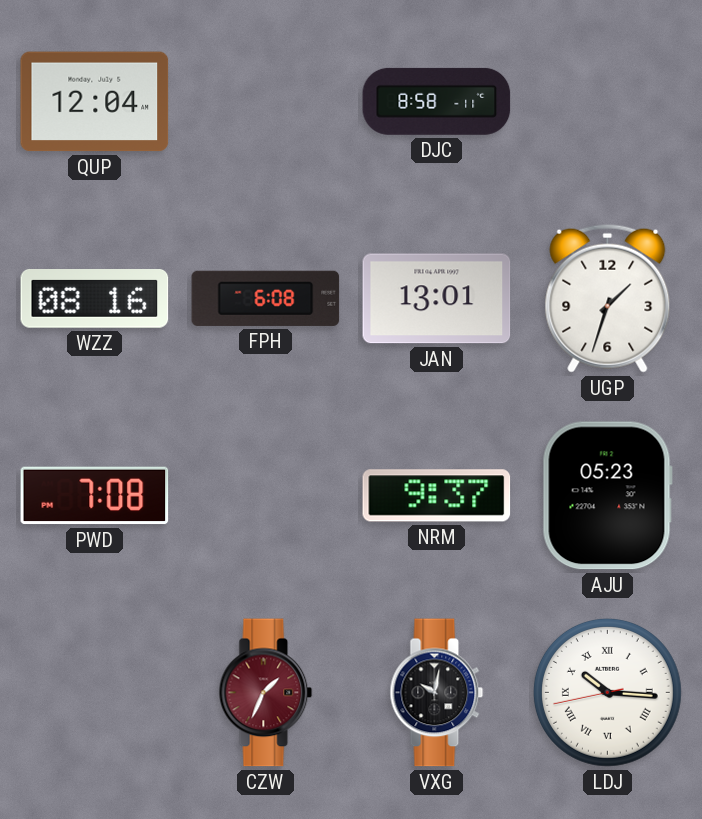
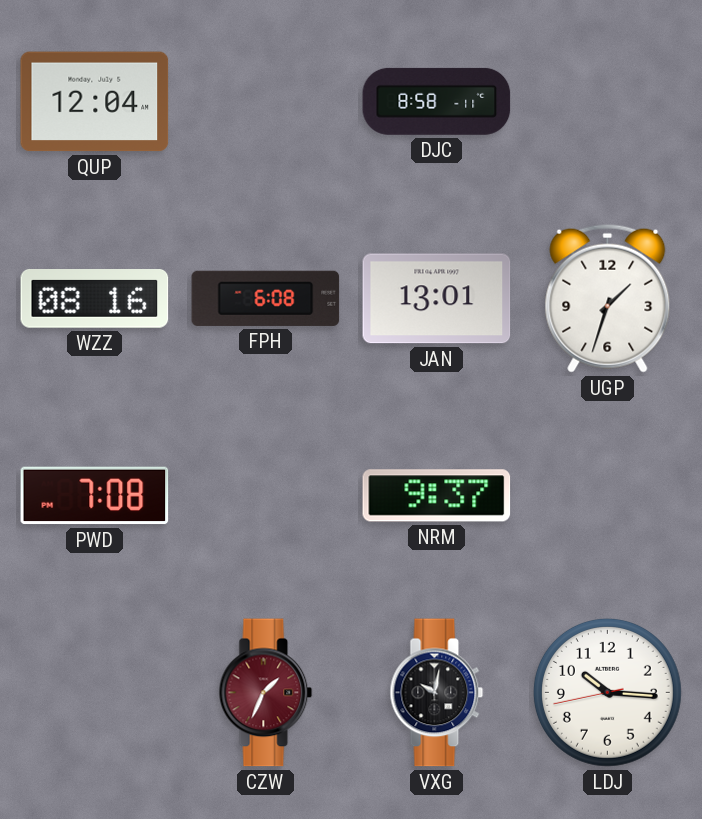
AJU: 05:23 -> none
LDJ numerals: Roman -> Arabic
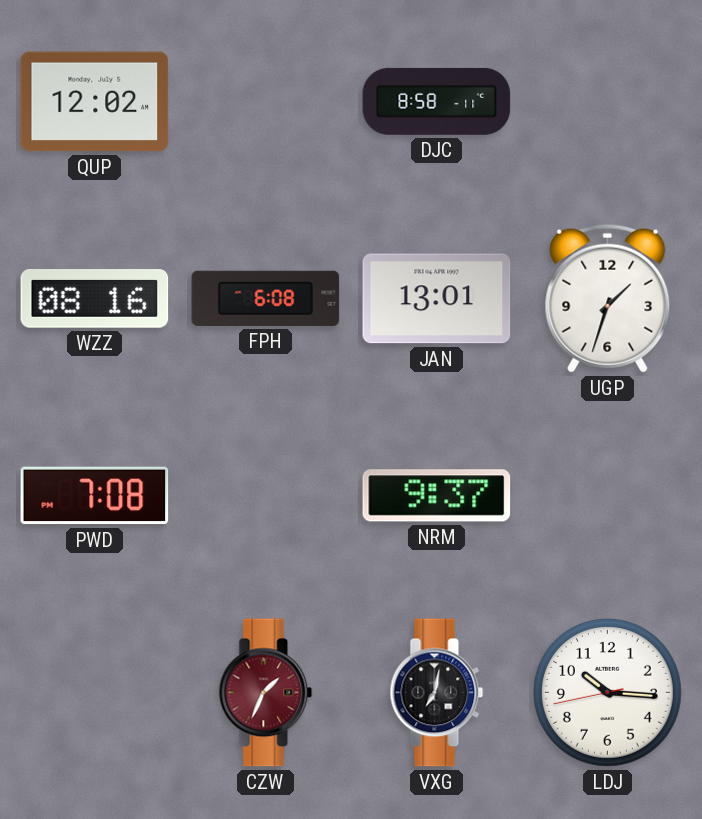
QUP: 12:04 -> 12:02
VXG: 10:02 -> 7:02
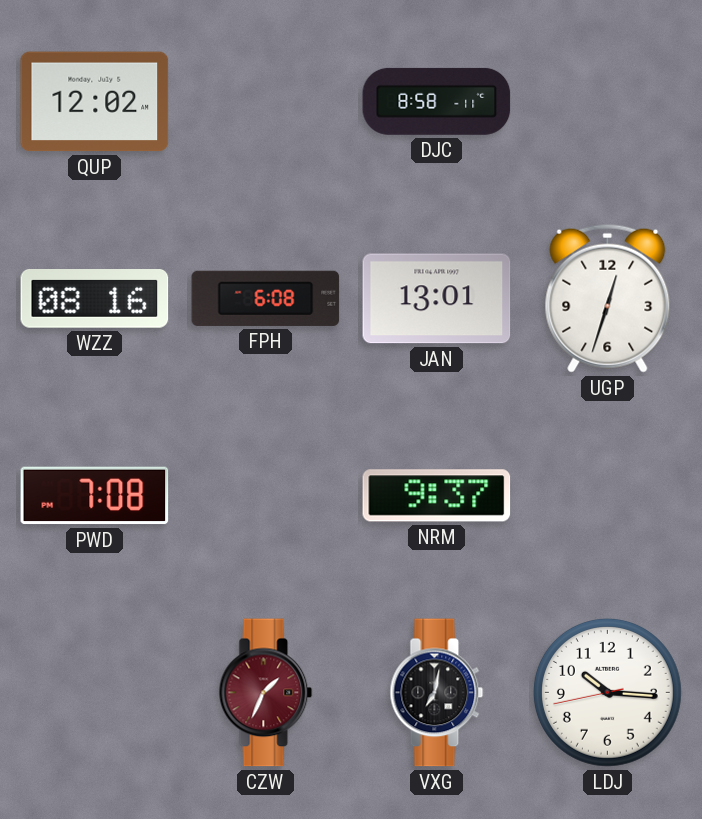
UGP: 1:33 -> 12:33
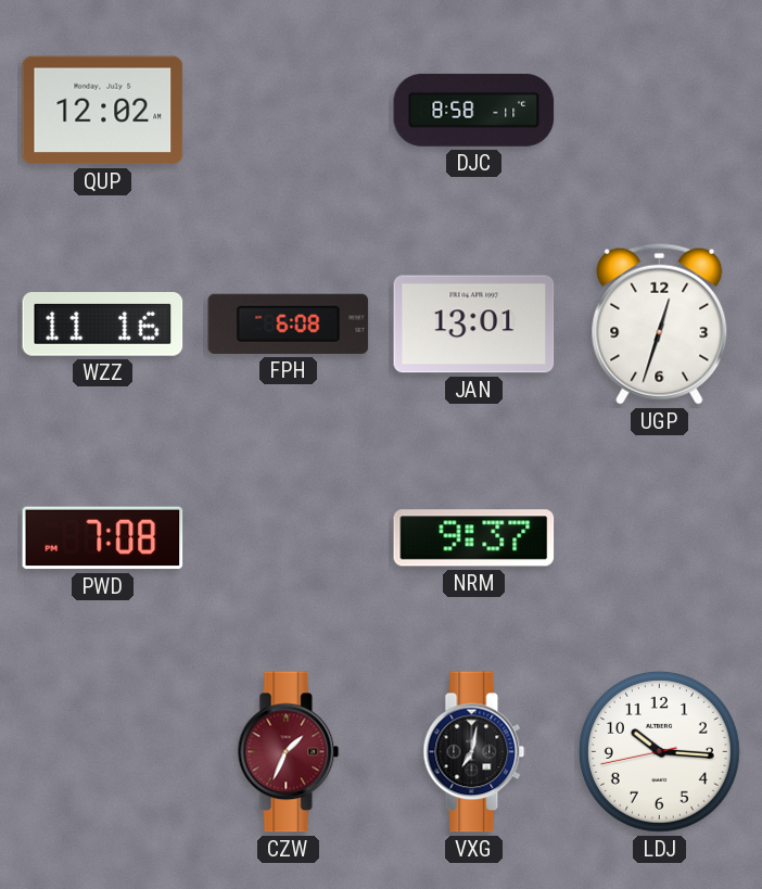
WZZ: 08:16 -> 11:16
